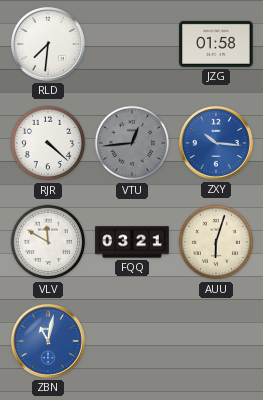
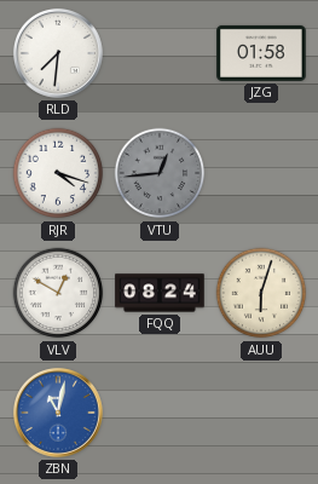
RJR: 4:22 -> 4:18
ZXY: 10:16 -> none
VLV: 11:50 -> 12:50
FQQ: 03:21 -> 08:24
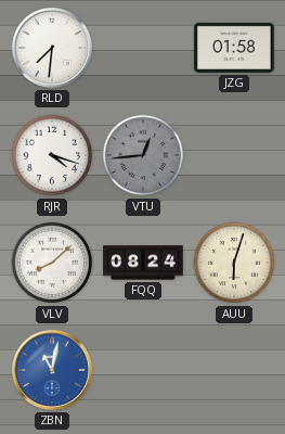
VLV: 12:50 -> 8:08
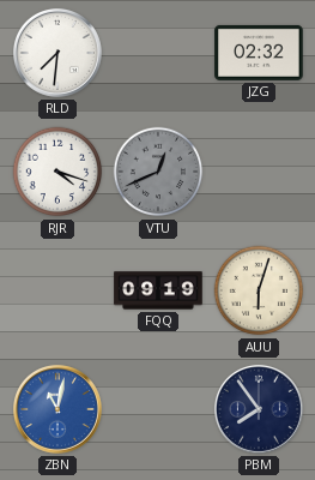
JZG: 01:58 -> 02:32
VTU: 12:44 -> 12:41
VLV: 8:08 -> none
FQQ: 08:24 -> 09:19
PBM: none -> 7:54
